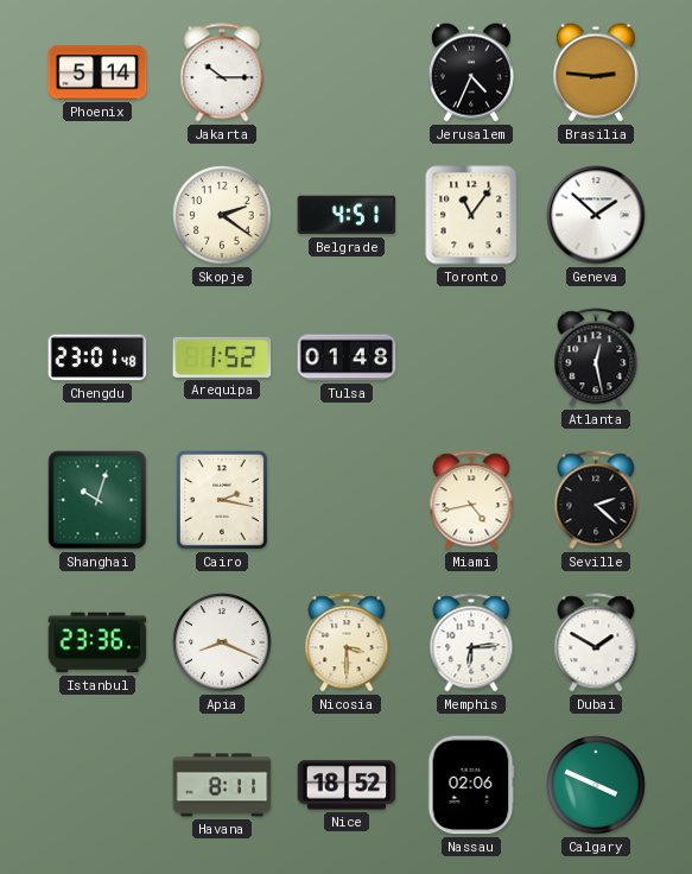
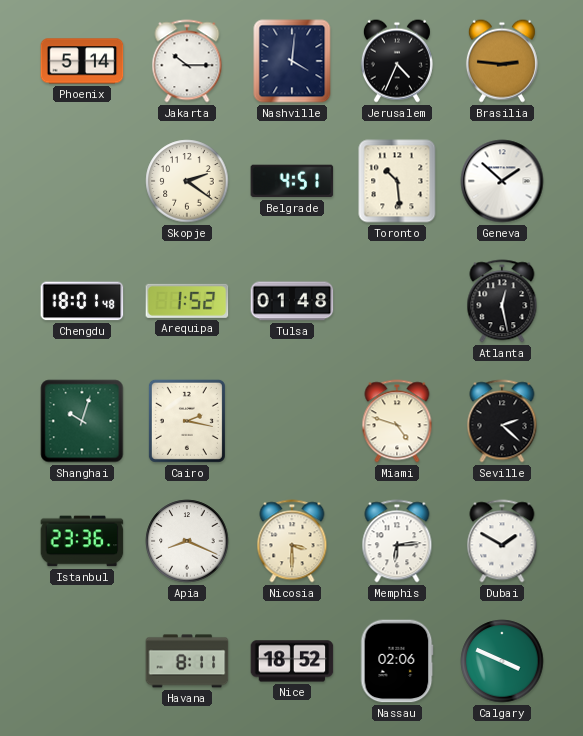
Nashville: none -> 4:01
Toronto: 11:06 -> 10:29
Chengdu: 23:01 -> 18:01
Miami: 4:43 -> 4:48
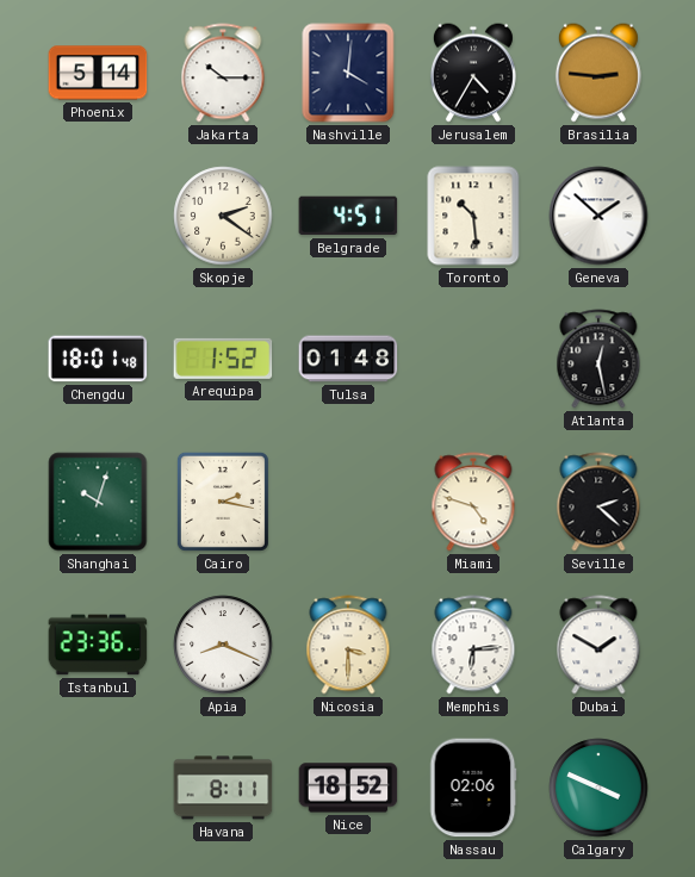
Jerusalem: 4:34 -> 4:35
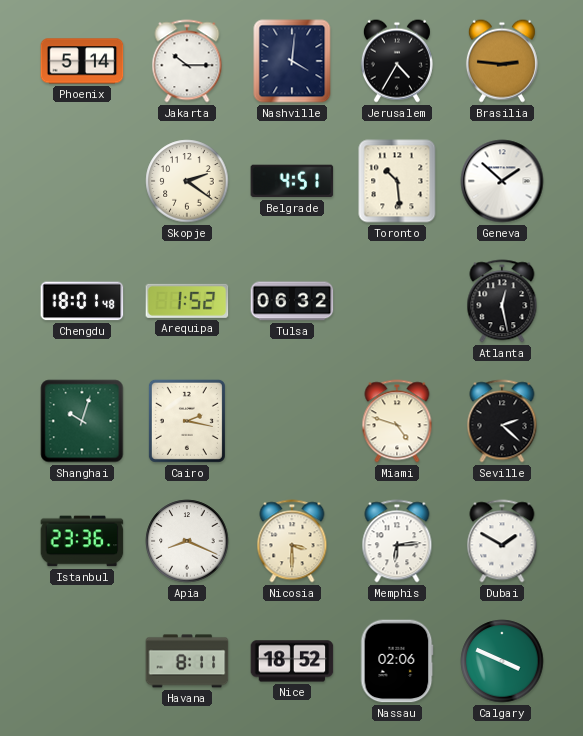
Tulsa: 01:48 -> 06:32
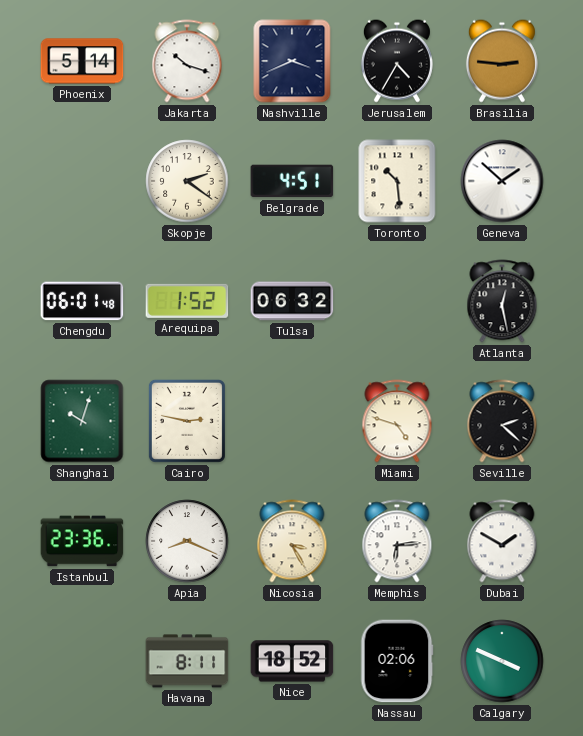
Jakarta: 10:15 -> 10:18
Nashville: 4:01 -> 3:41
Chengdu: 18:01 -> 06:01
Cairo: 2:17 -> 2:47
Nicosia: 3:30 -> 3:25
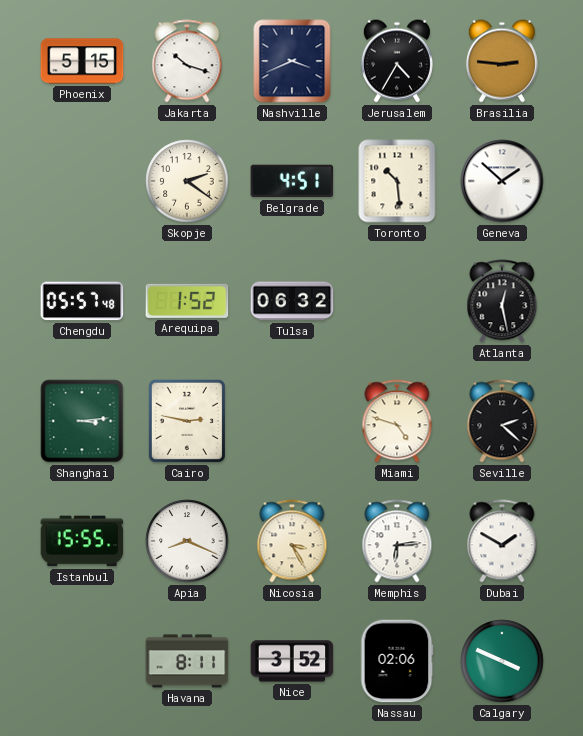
Phoenix: 5:14 -> 5:15
Chengdu: 06:01 -> 05:57
Shanghai: 10:03 -> 3:14
Istanbul: 23:36 -> 15:55
Nice: 18:52 -> 3:52
